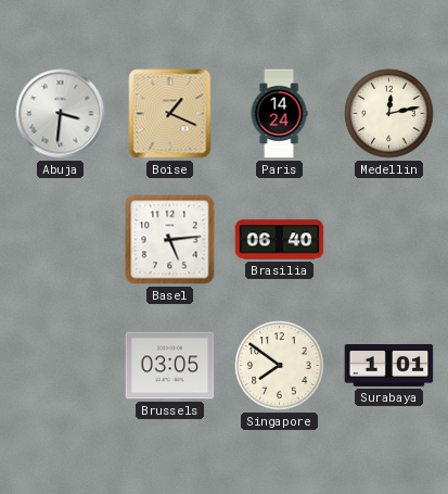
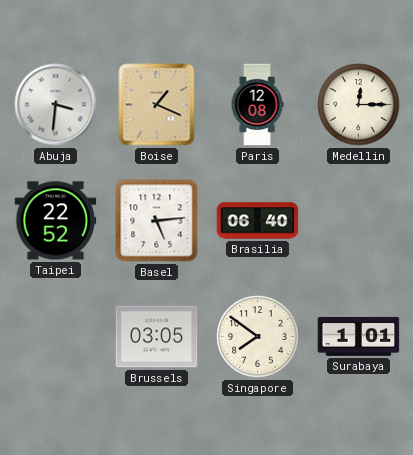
Paris: 14:24 -> 12:08
Medellin: 12:13 -> 12:15
Taipei: none -> 22:52
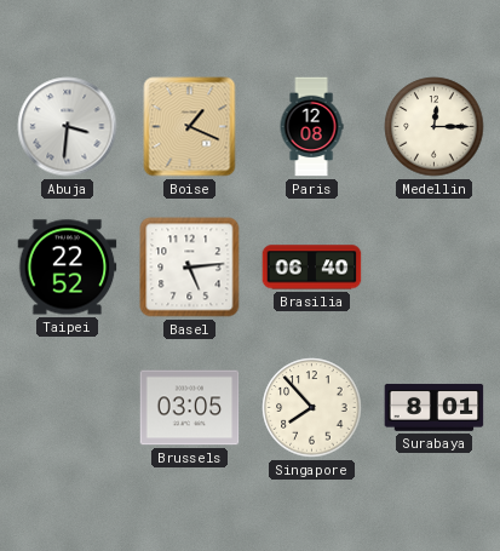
Singapore: 7:51 -> 7:53
Surabaya: 1:01 -> 8:01
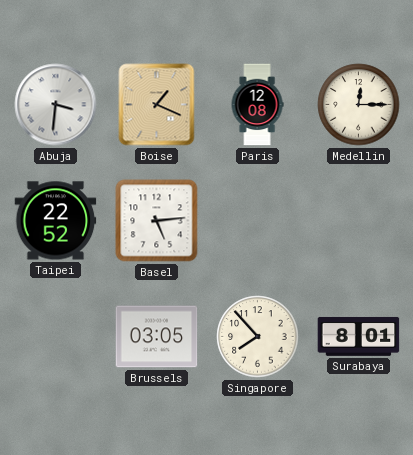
Brasilia: 06:40 -> none
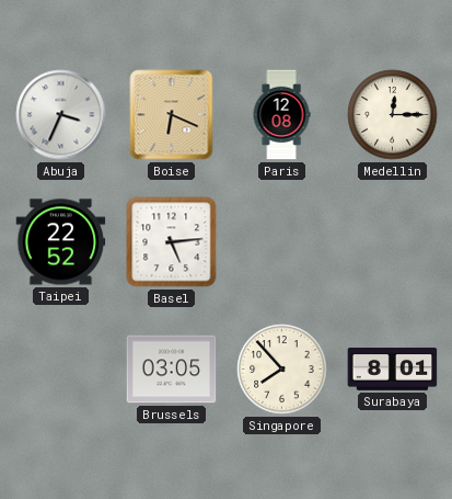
Abuja: 3:31 -> 3:34
Boise: 1:19 -> 6:19
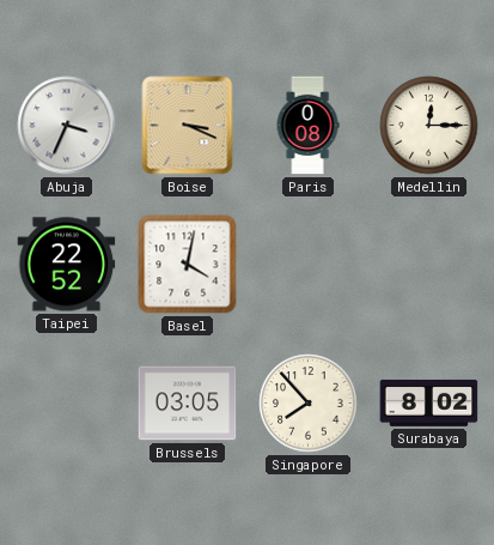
Boise: 6:19 -> 3:19
Paris: 12:08 -> 0:08
Basel: 5:14 -> 4:02
Surabaya: 8:01 -> 8:02
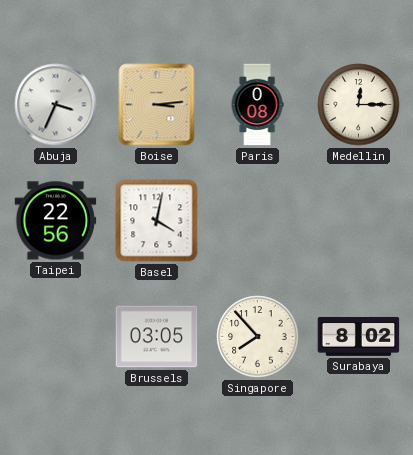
Boise: 3:19 -> 3:14
Taipei: 22:52 -> 22:56
